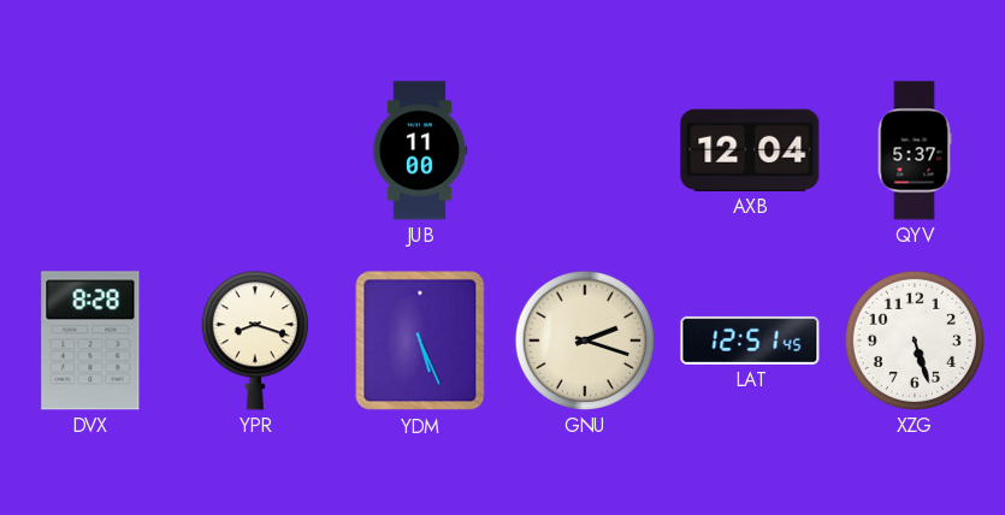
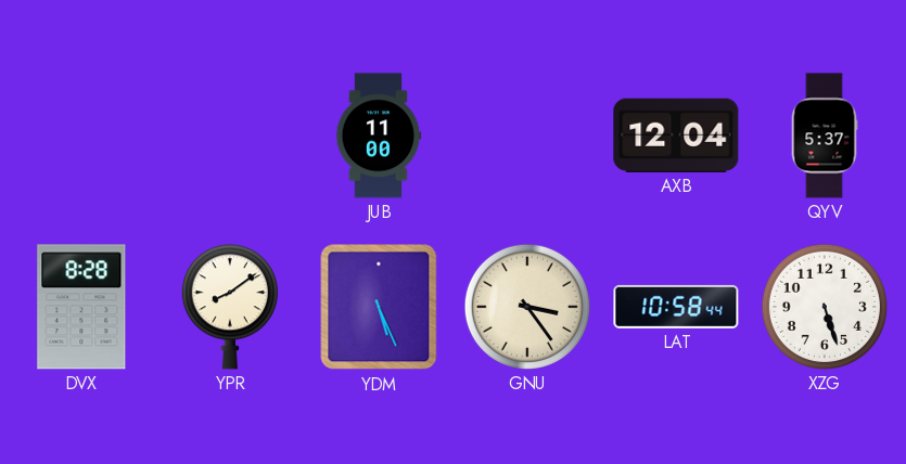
YPR: 8:18 -> 8:09
GNU: 2:18 -> 3:24
LAT: 12:51 -> 10:58
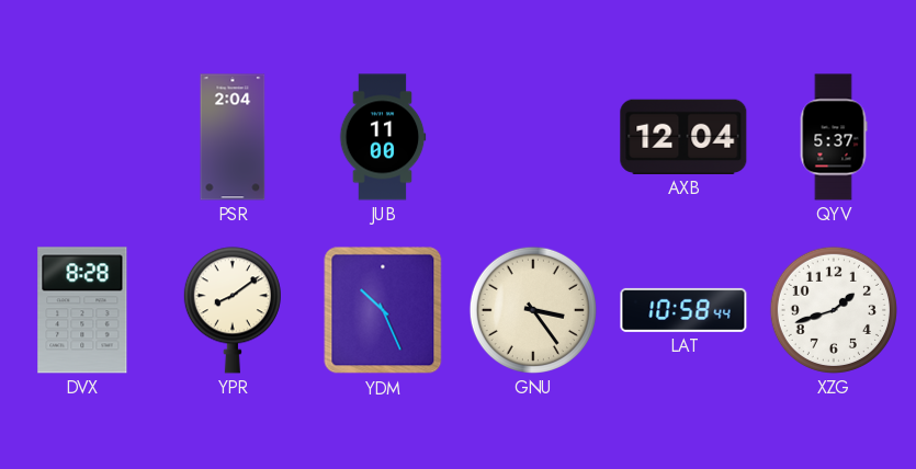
PSR: none -> 2:04
YDM: 5:26 -> 10:26
XZG: 5:27 -> 1:42
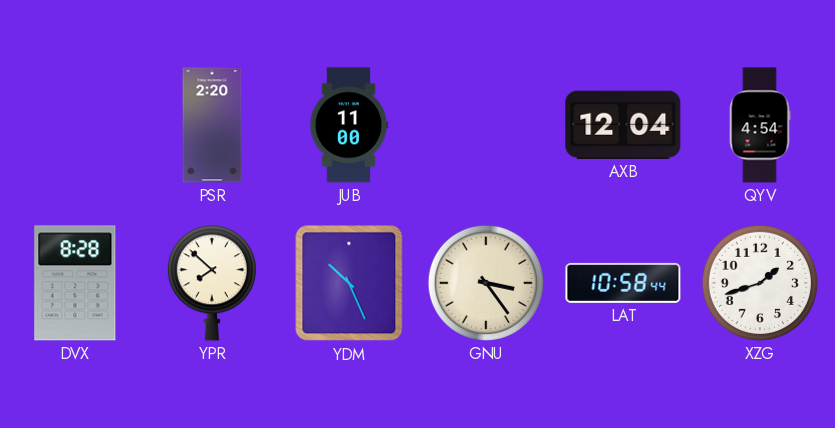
PSR: 2:04 -> 2:20
QYV: 5:37 -> 4:54
YPR: 8:09 -> 7:52
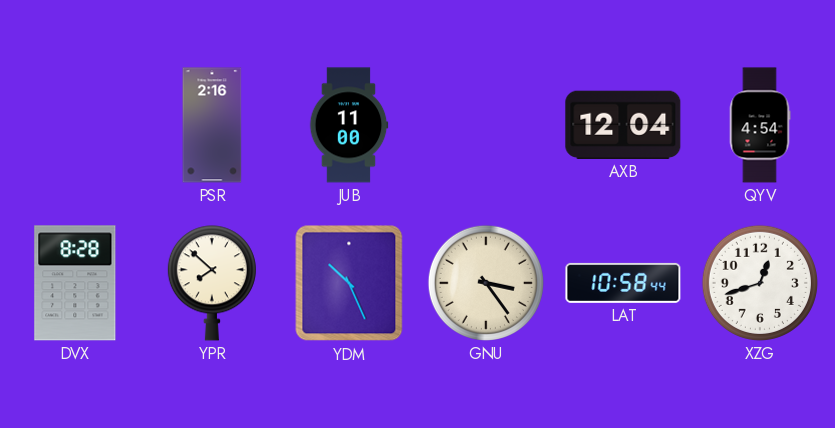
PSR: 2:20 -> 2:16
XZG: 1:42 -> 12:42
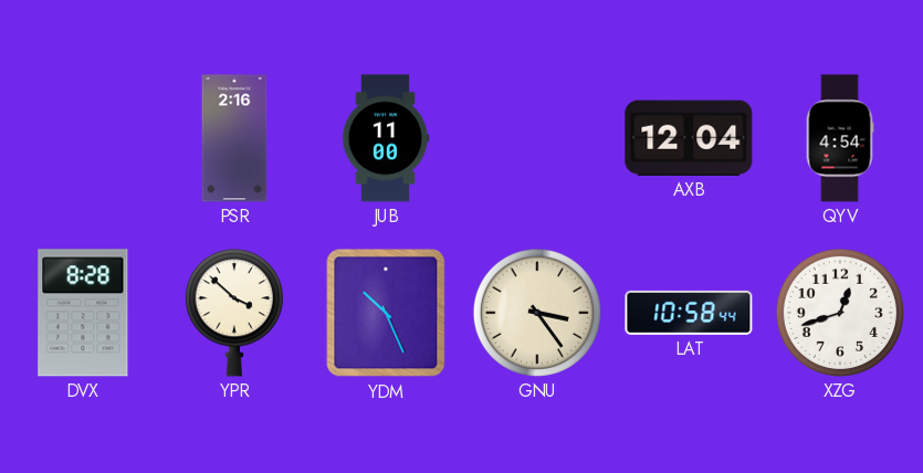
YPR: 7:52 -> 3:52
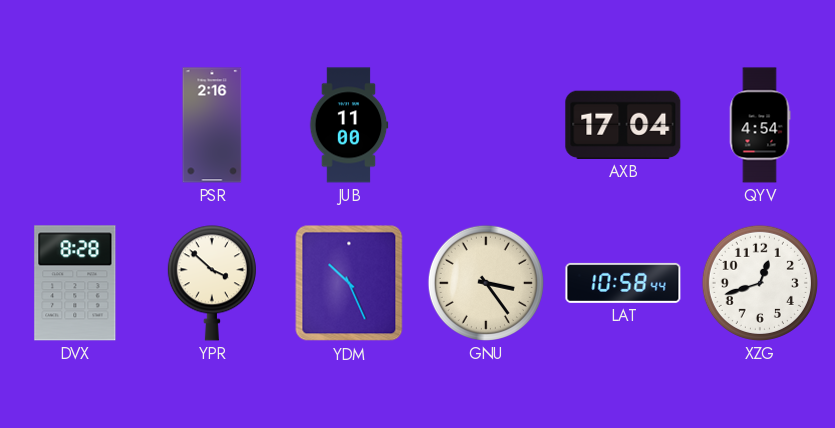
AXB: 12:04 -> 17:04
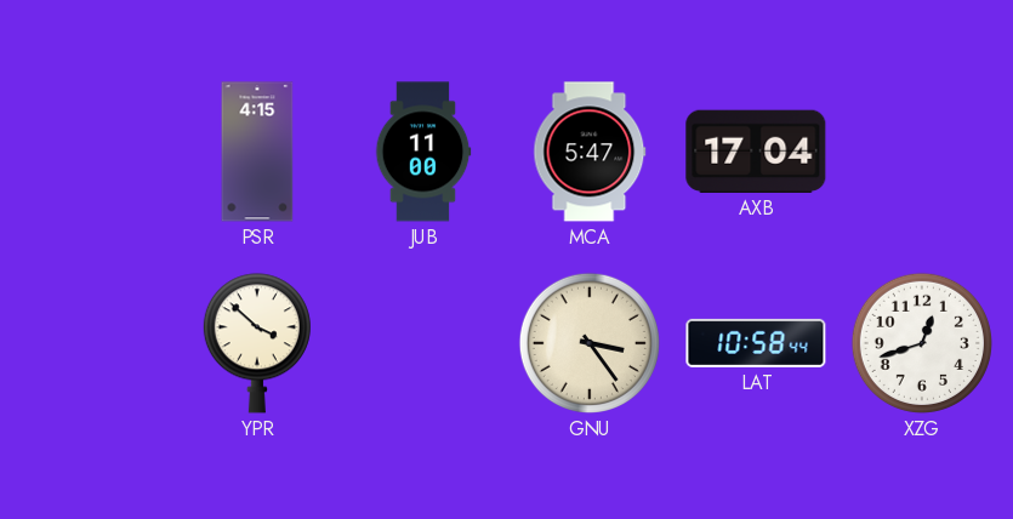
PSR: 2:16 -> 4:15
MCA: none -> 5:47
QYV: 4:54 -> none
DVX: 8:28 -> none
YDM: 10:26 -> none
